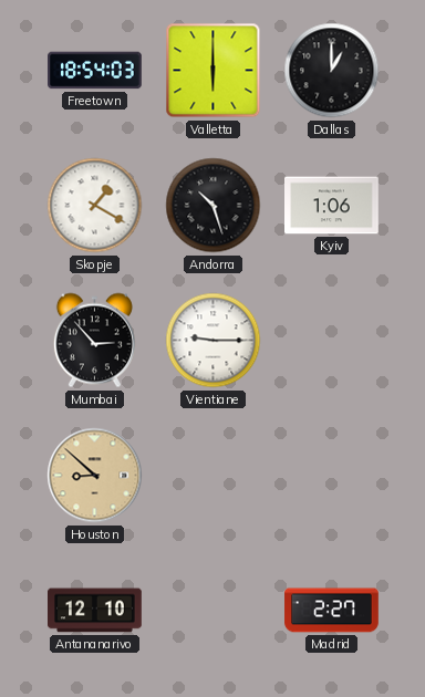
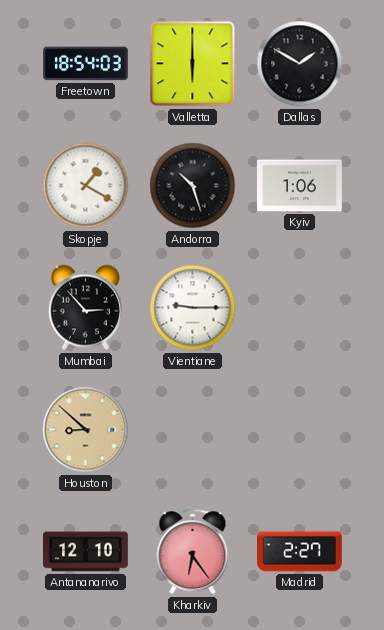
Dallas: 1:00 -> 1:50
Kharkiv: none -> 6:24
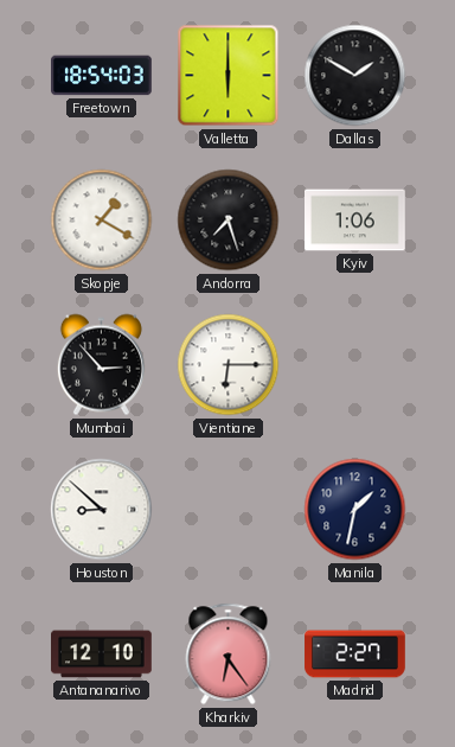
Andorra: 10:27 -> 7:27
Vientiane: 9:15 -> 6:15
Houston dial: champagne -> white
Manila: none -> 1:32
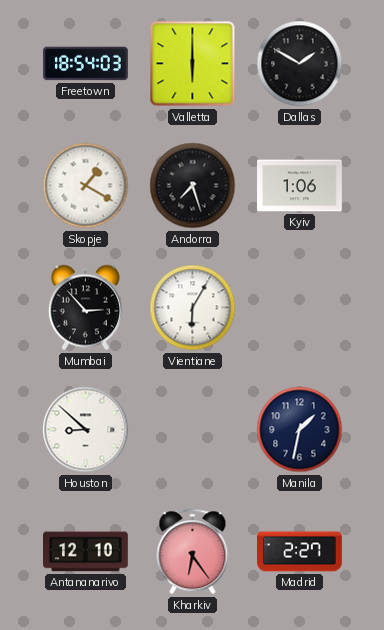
Vientiane: 6:15 -> 6:05
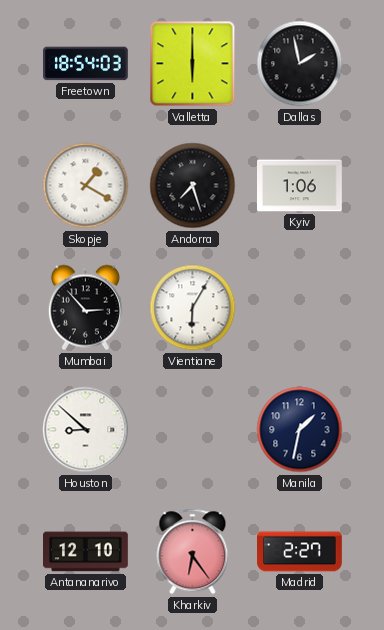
Dallas: 1:50 -> 1:58
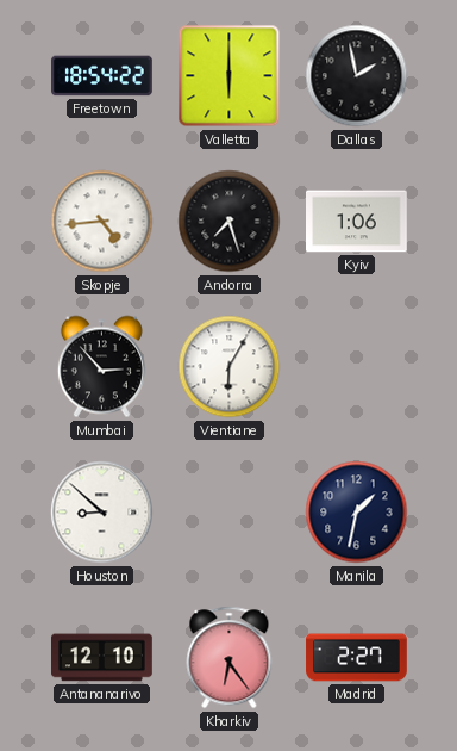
Freetown: 18:54:03 -> 18:54:22
Skopje: 1:20 -> 4:44
